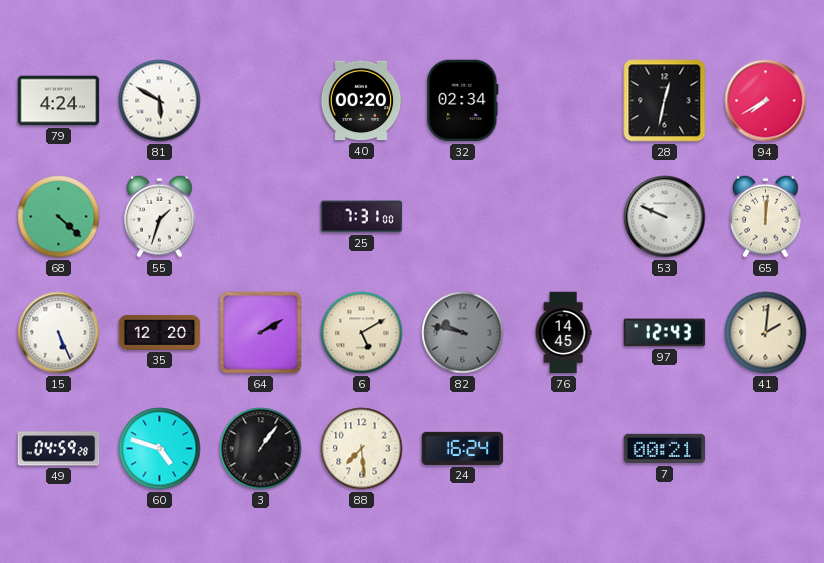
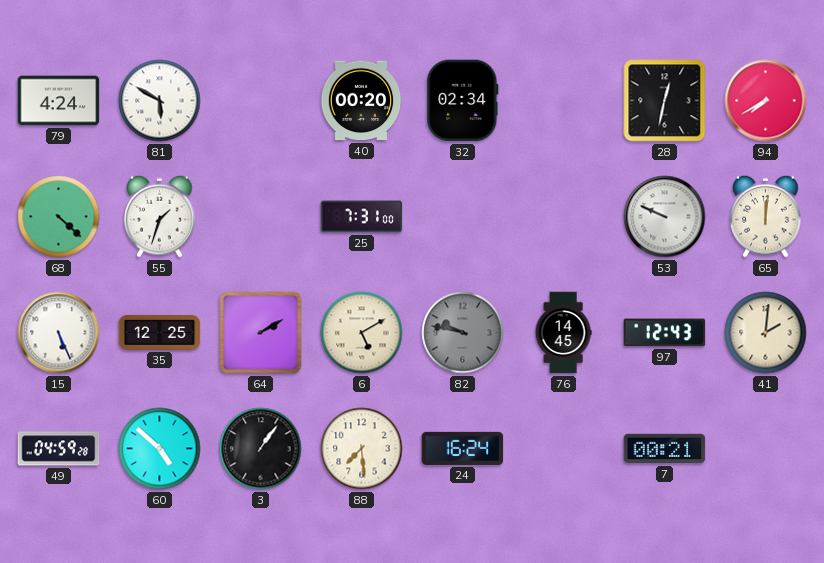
35: 12:20 -> 12:25
60: 4:48 -> 4:52
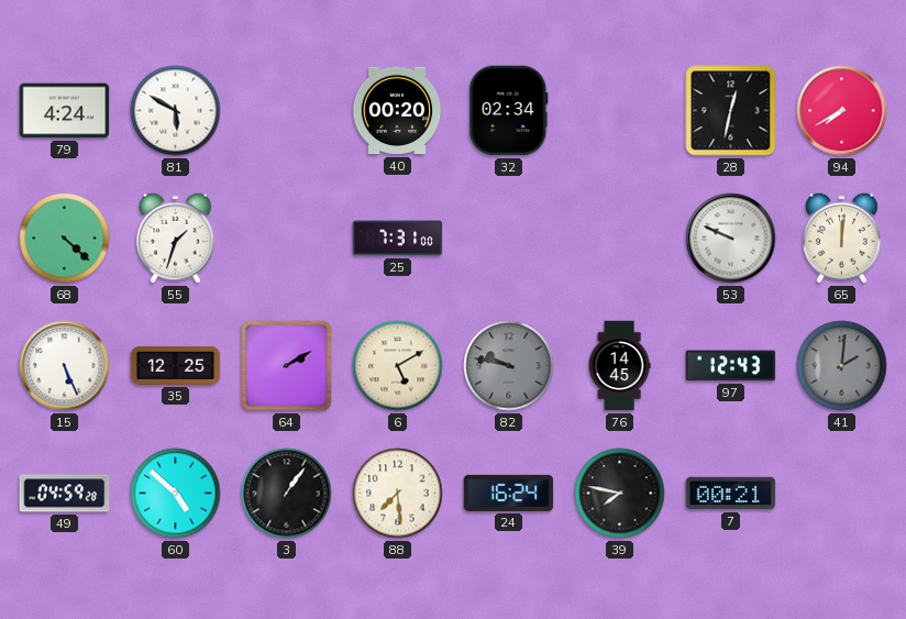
41 dial: cream -> grey
39: none -> 7:47
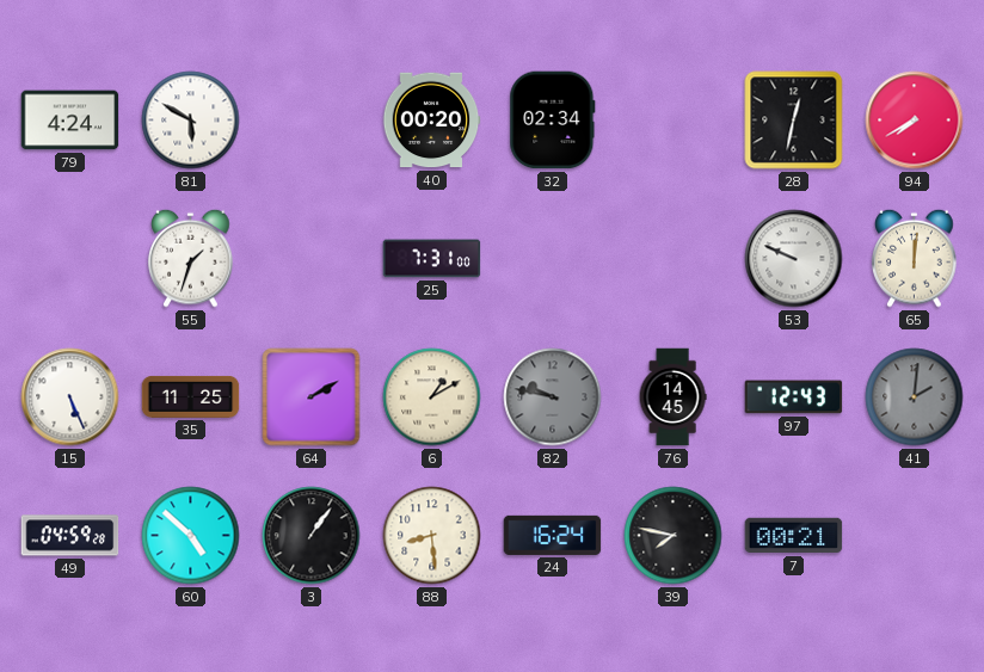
68: 4:22 -> none
35: 12:25 -> 11:25
6: 5:10 -> 1:10
88: 7:29 -> 8:29
